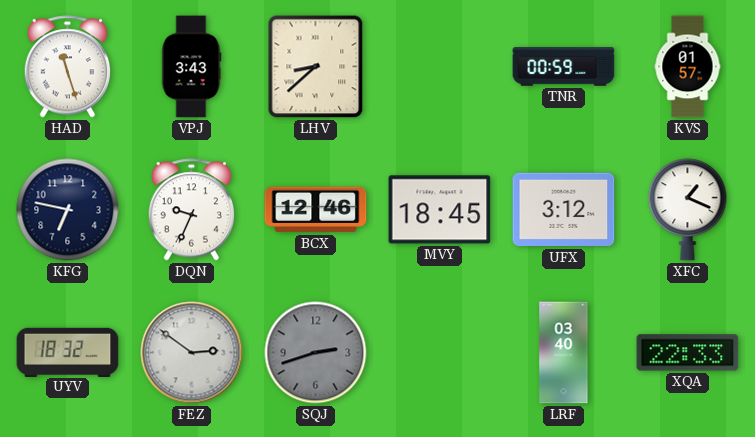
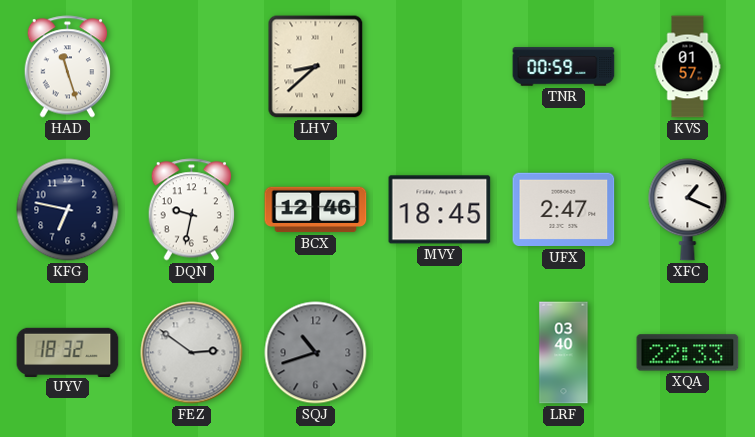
VPJ: 3:43 -> none
DQN: 9:34 -> 9:32
UFX: 3:12 -> 2:47
SQJ: 2:42 -> 10:42
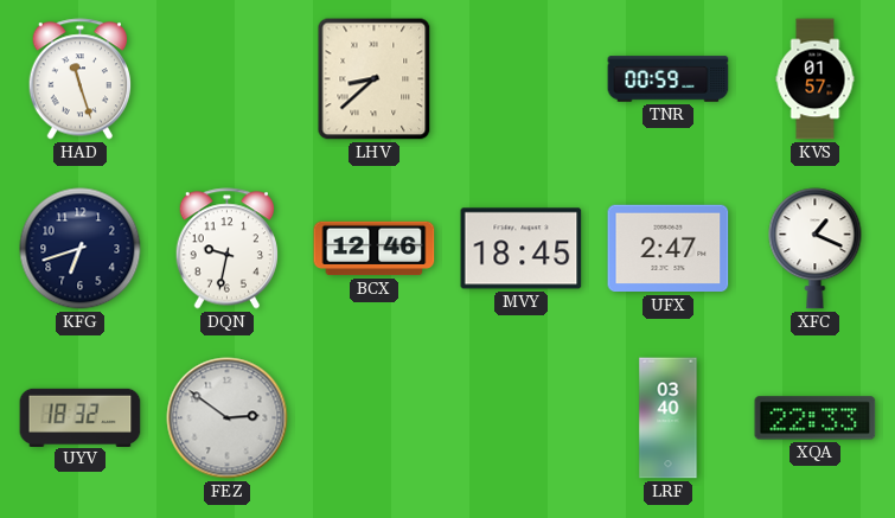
KFG: 6:47 -> 6:42
SQJ: 10:42 -> none
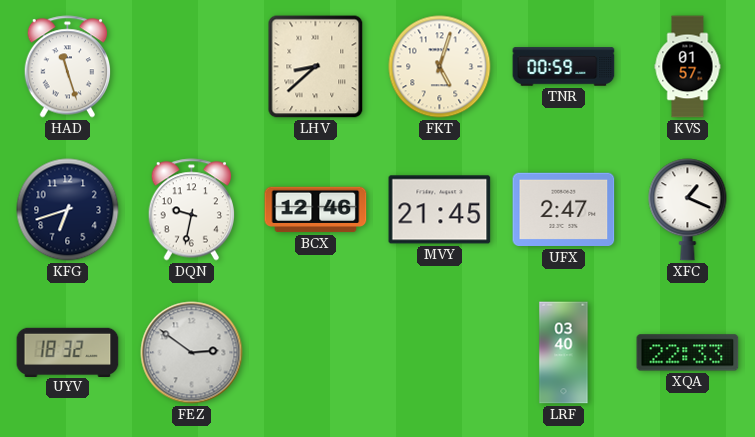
FKT: none -> 5:03
MVY: 18:45 -> 21:45
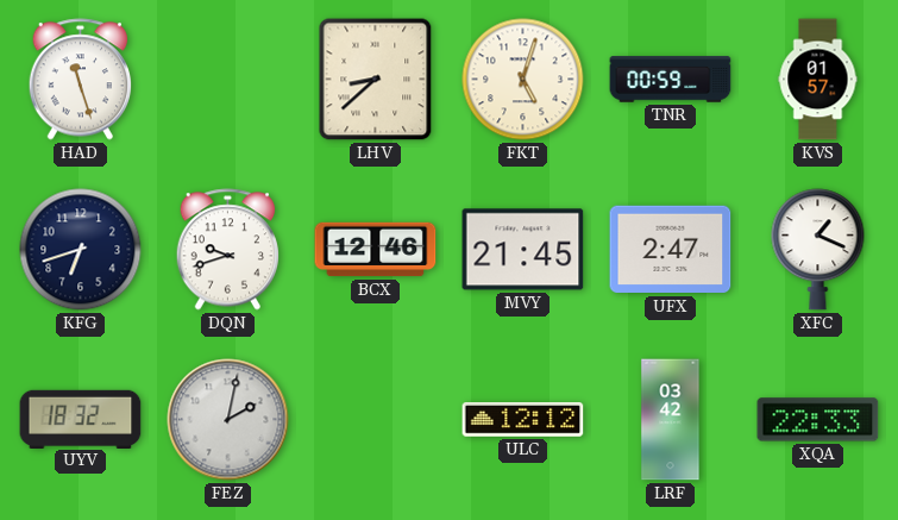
DQN: 9:32 -> 9:42
FEZ: 2:51 -> 2:02
ULC: none -> 12:12
LRF: 03:40 -> 03:42
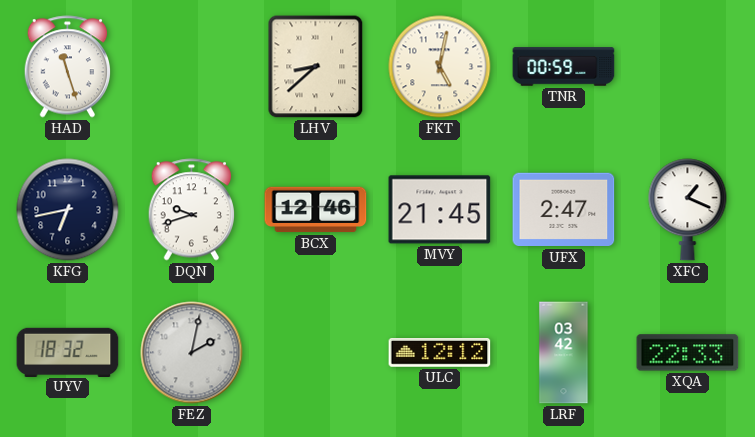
FKT: 5:03 -> 5:02
KVS: 01:57 -> none
KFG: 6:42 -> 6:43
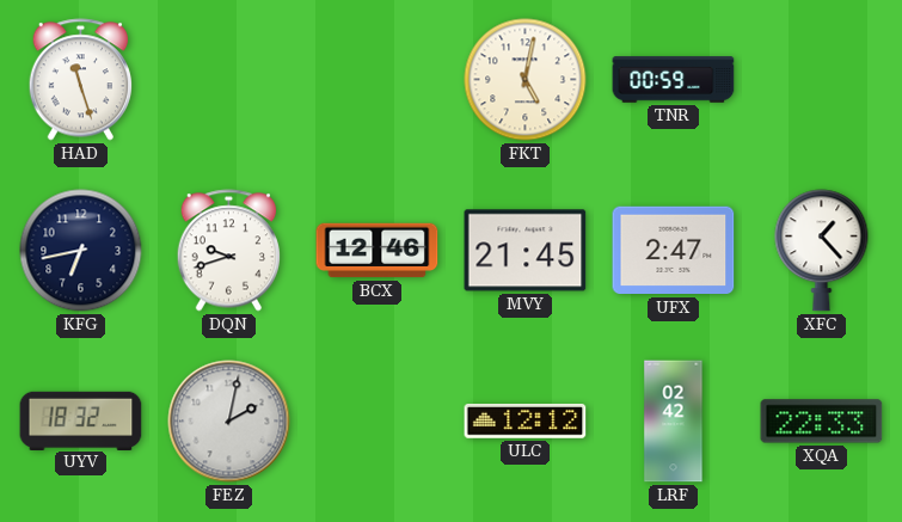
LHV: 8:38 -> none
XFC: 1:19 -> 1:23
LRF: 03:42 -> 02:42
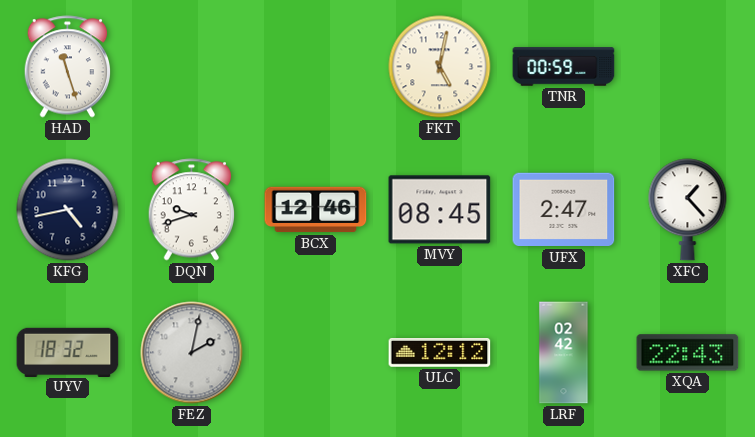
KFG: 6:43 -> 4:43
MVY: 21:45 -> 08:45
XQA: 22:33 -> 22:43
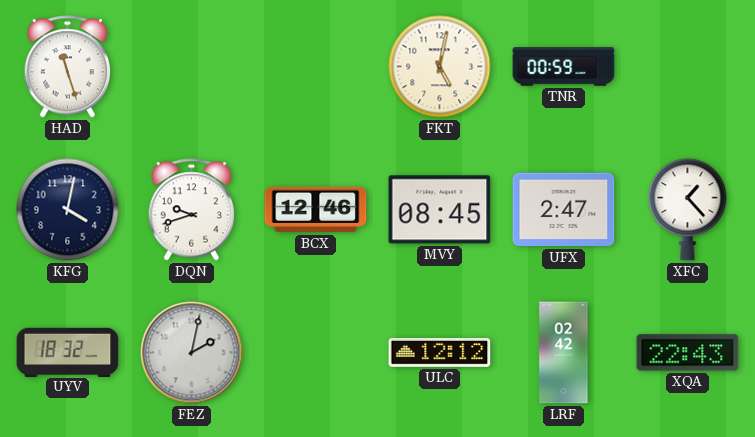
KFG: 4:43 -> 4:02
